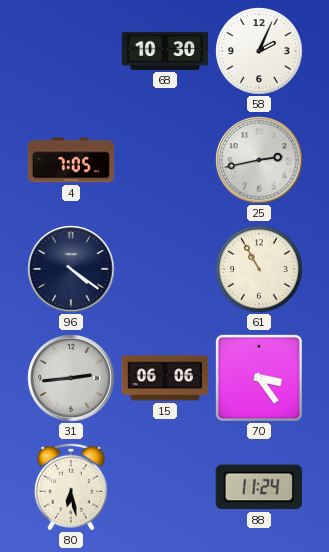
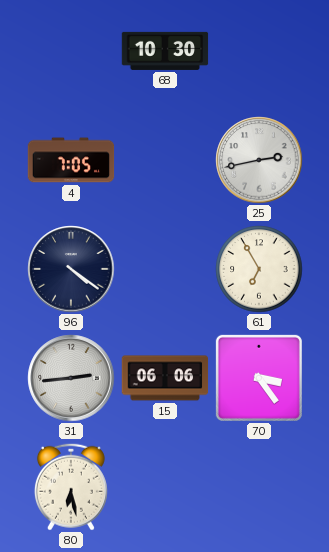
58: 2:04 -> none
61: 10:55 -> 6:55
88: 11:24 -> none
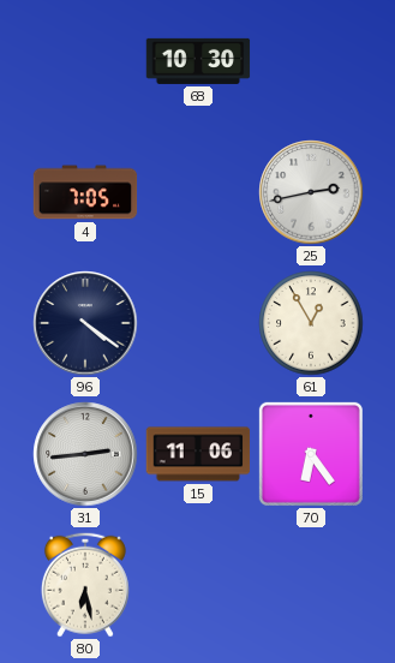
61: 6:55 -> 12:55
15: 06:06 -> 11:06
70: 3:24 -> 6:24
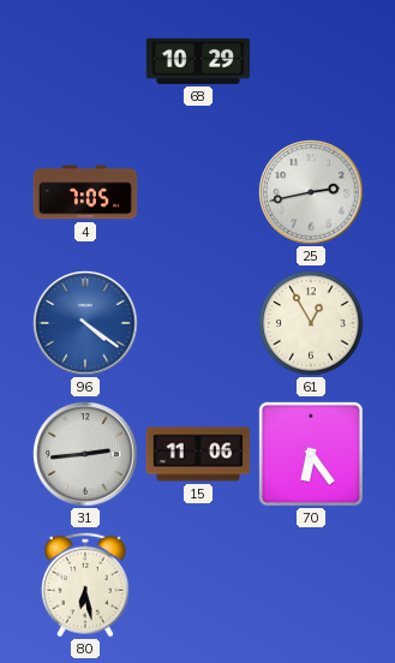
68: 10:30 -> 10:29
96 dial: navy -> blue
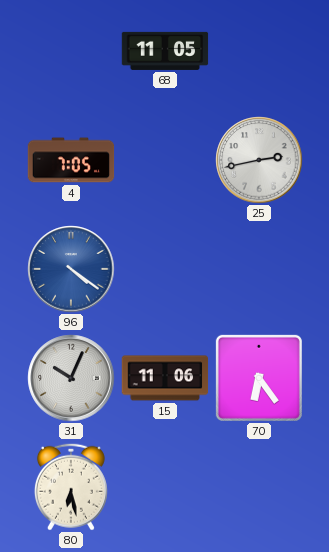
68: 10:29 -> 11:05
61: 12:55 -> none
31: 2:44 -> 10:04
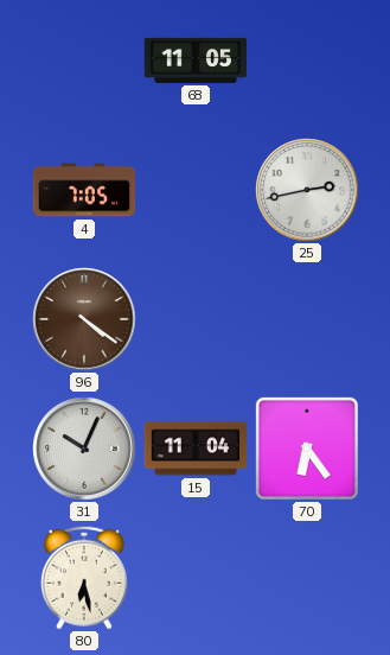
96 dial: blue -> brown
15: 11:06 -> 11:04
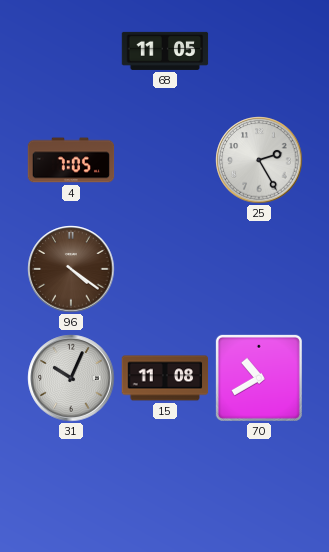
25: 2:43 -> 2:25
15: 11:04 -> 11:08
70: 6:24 -> 10:40
80: 6:28 -> none
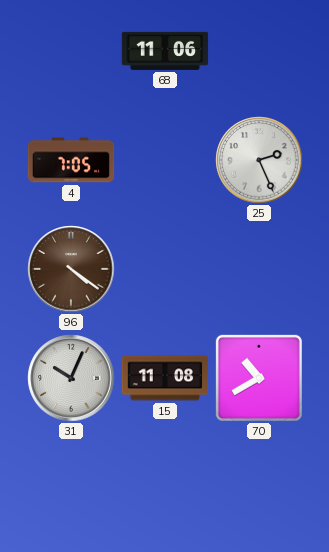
68: 11:05 -> 11:06
25: 2:25 -> 2:26
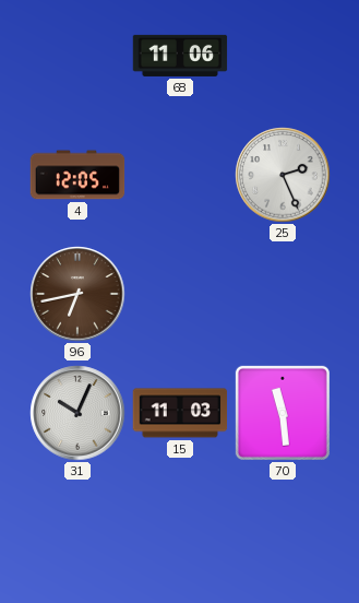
4: 7:05 -> 12:05
96: 4:21 -> 6:43
15: 11:08 -> 11:03
70: 10:40 -> 11:29
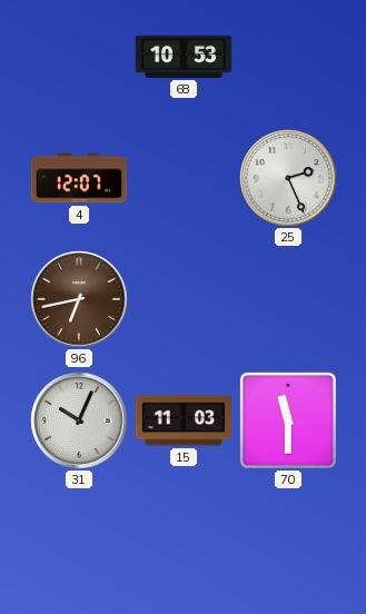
68: 11:06 -> 10:53
4: 12:05 -> 12:07
70: 11:29 -> 11:30
